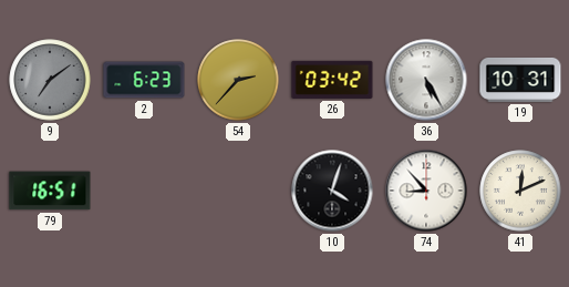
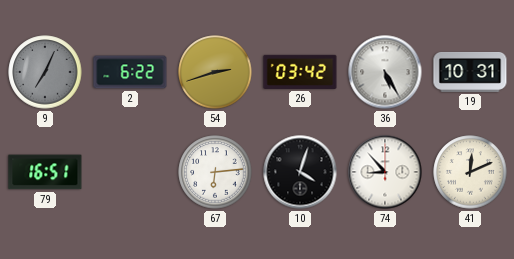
9: 7:09 -> 7:04
2: 6:23 -> 6:22
54: 2:37 -> 2:42
67: none -> 6:14
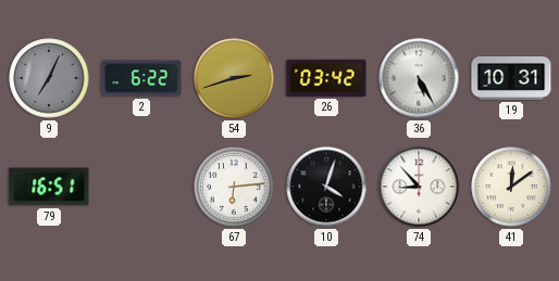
41: 12:11 -> 12:09
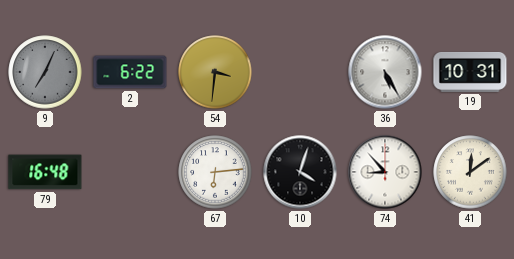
54: 2:42 -> 3:31
26: 03:42 -> none
79: 16:51 -> 16:48
